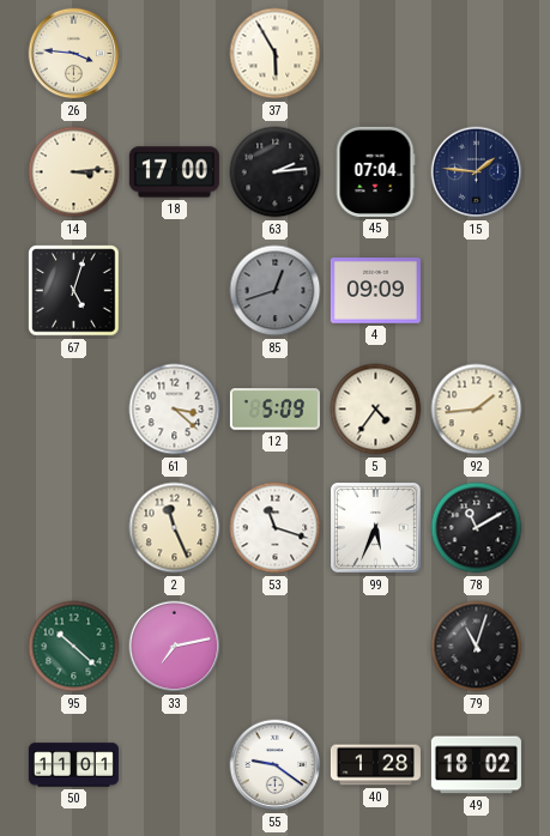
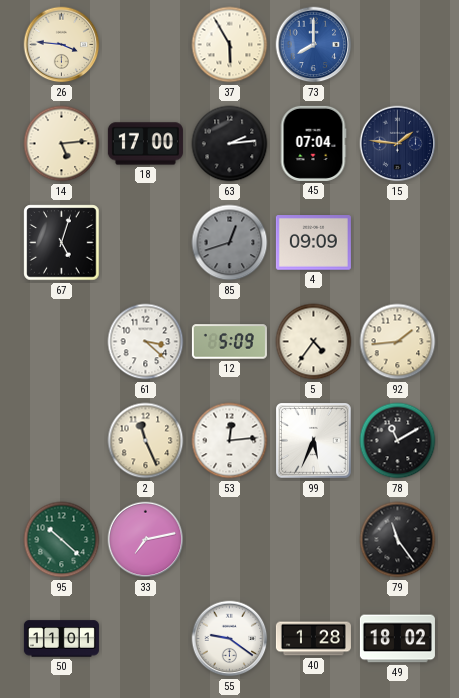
73: none -> 8:00
14: 3:14 -> 5:14
53: 11:18 -> 12:14
79: 11:03 -> 11:24
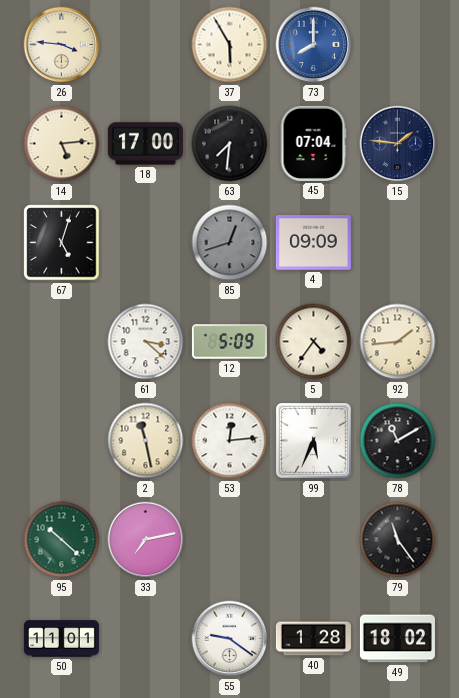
63: 2:14 -> 7:31
2: 11:26 -> 11:28
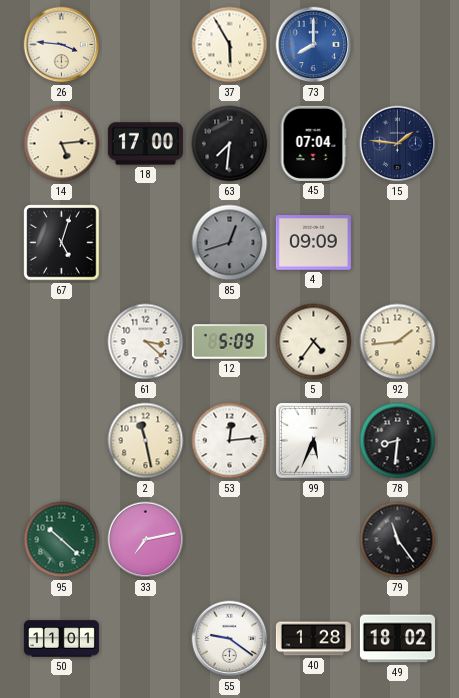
78: 11:10 -> 8:31
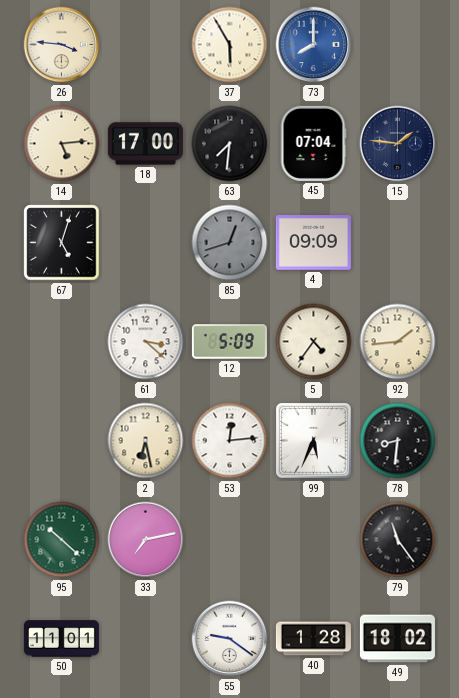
2: 11:28 -> 6:28
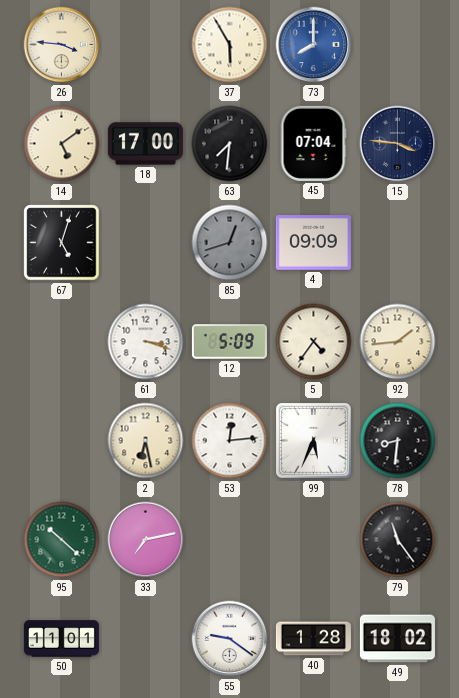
14: 5:14 -> 5:09
15: 1:46 -> 3:46
61: 3:22 -> 3:18
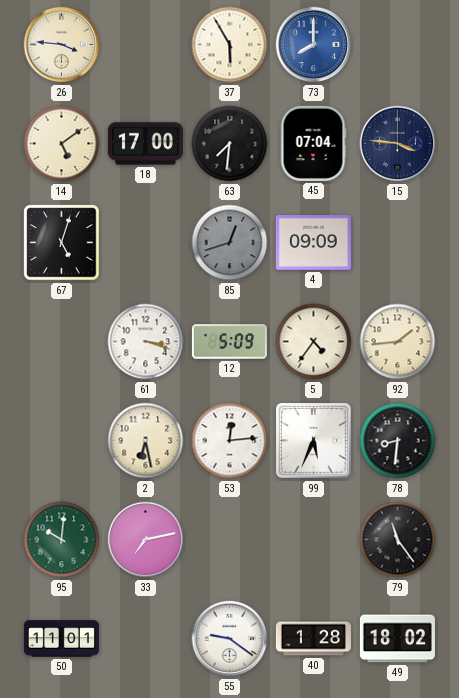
95: 10:22 -> 10:01
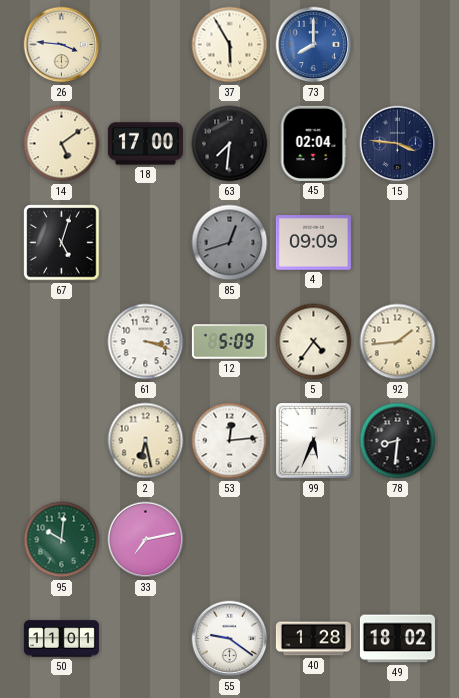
45: 07:04 -> 02:04
79: 11:24 -> none
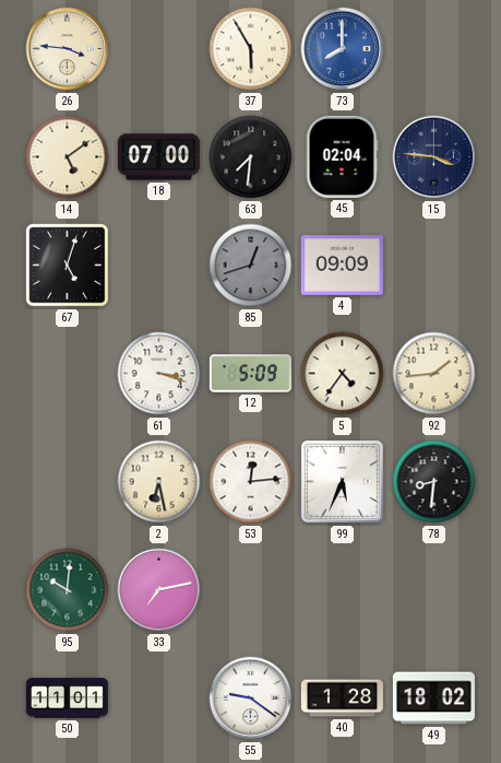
18: 17:00 -> 07:00
